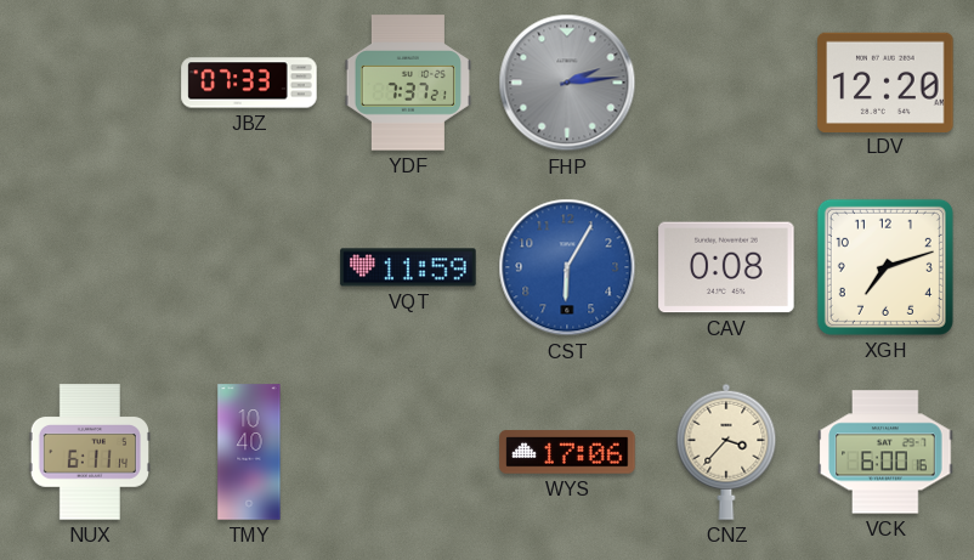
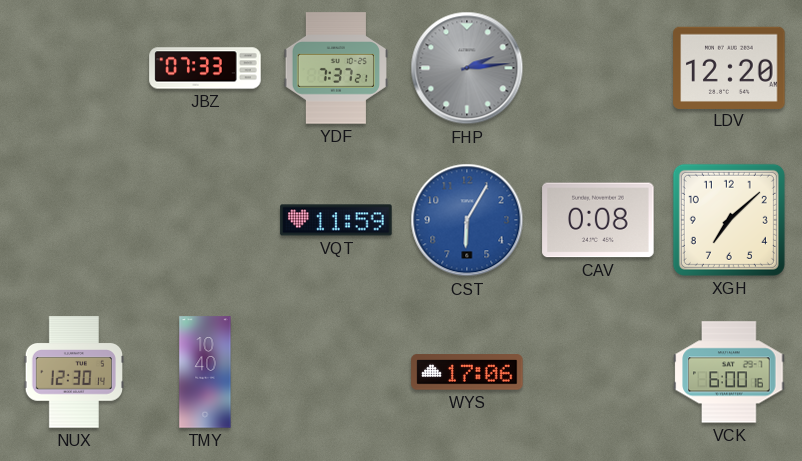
XGH: 7:12 -> 7:08
NUX: 6:11 -> 12:30
CNZ: 3:37 -> none
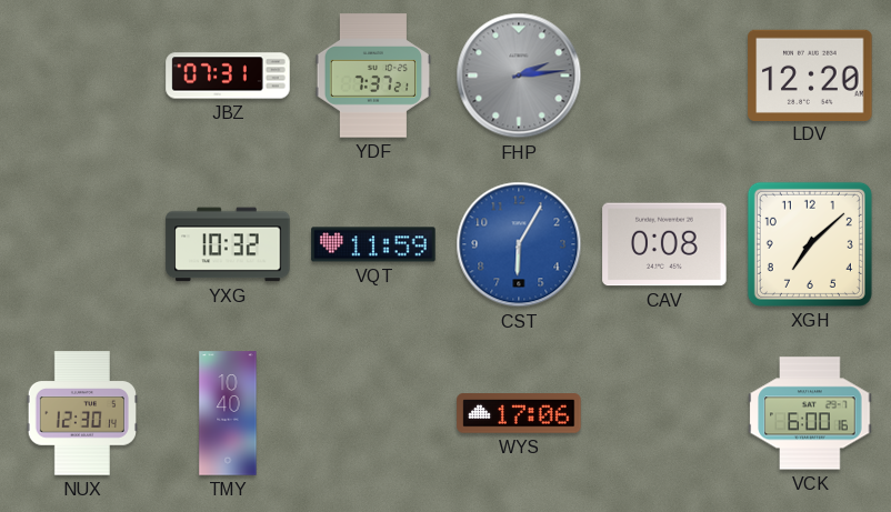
JBZ: 07:33 -> 07:31
YXG: none -> 10:32
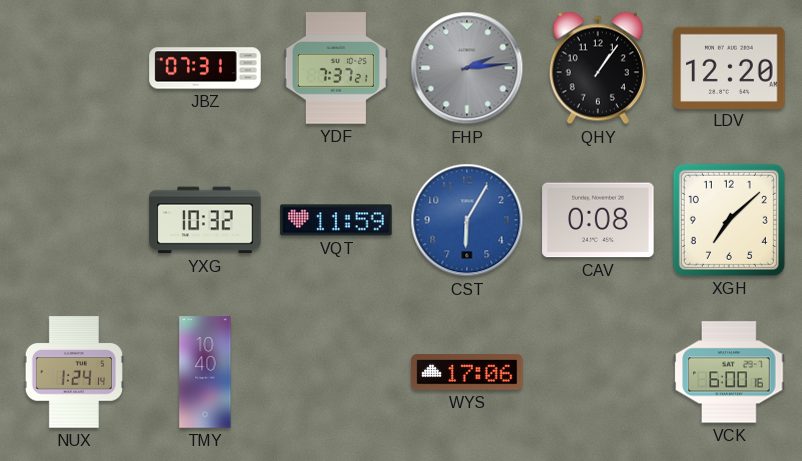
QHY: none -> 1:06
NUX: 12:30 -> 1:24
